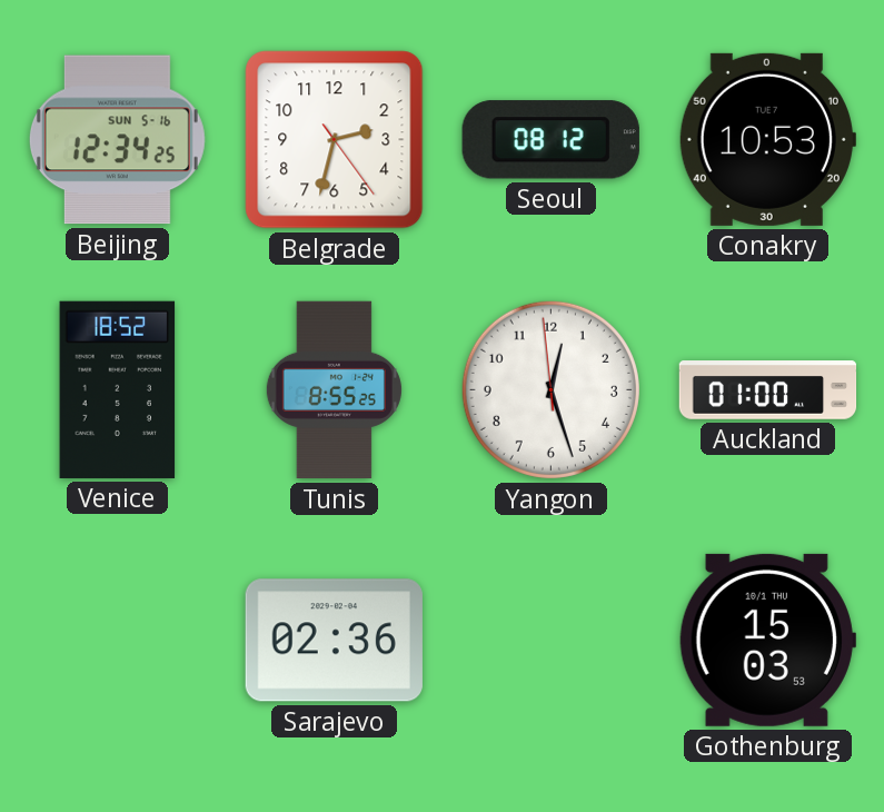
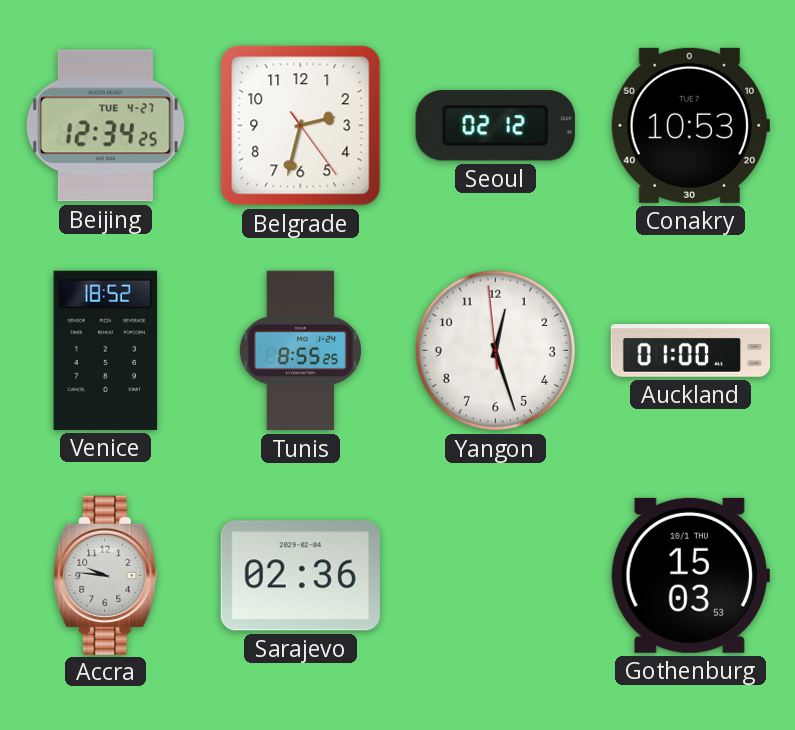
Beijing date: SUN 5-16 -> TUE 4-27
Seoul: 08:12 -> 02:12
Accra: none -> 9:46
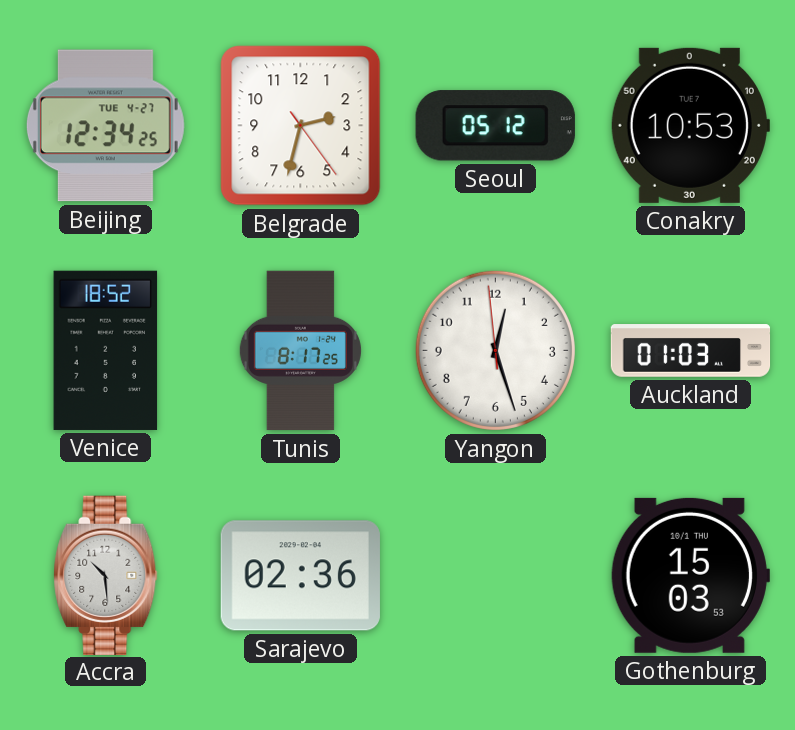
Seoul: 02:12 -> 05:12
Tunis: 8:55 -> 8:17
Auckland: 01:00 -> 01:03
Accra: 9:46 -> 10:29
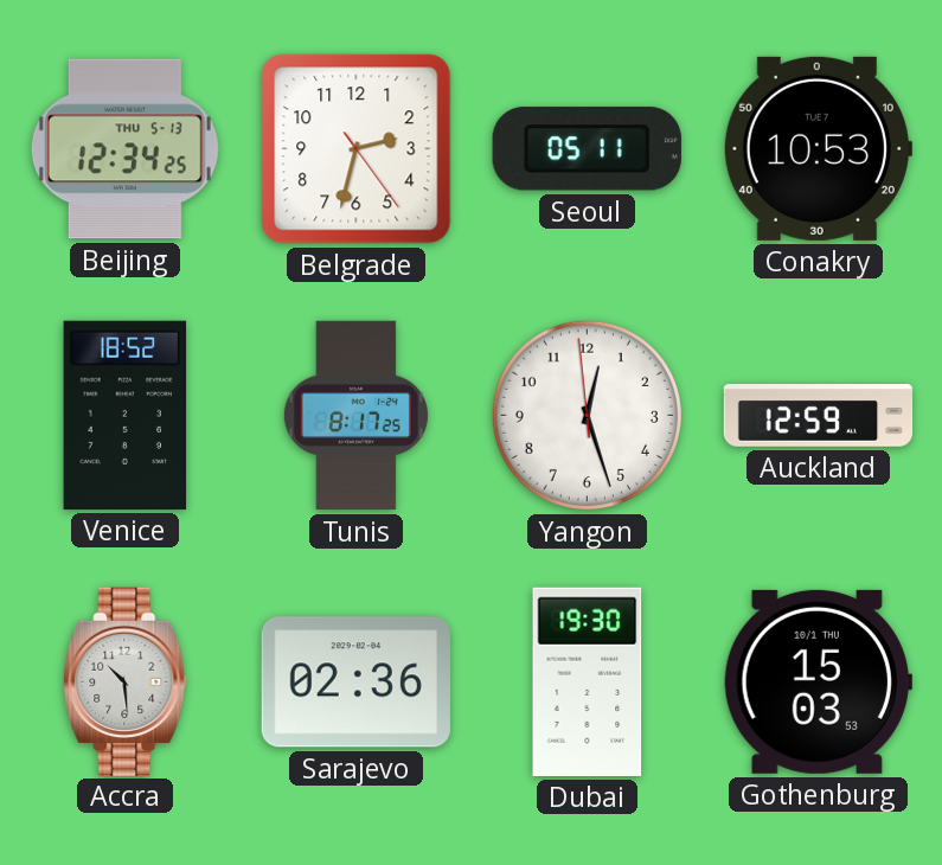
Beijing date: TUE 4-27 -> THU 5-13
Seoul: 05:12 -> 05:11
Auckland: 01:03 -> 12:59
Dubai: none -> 19:30
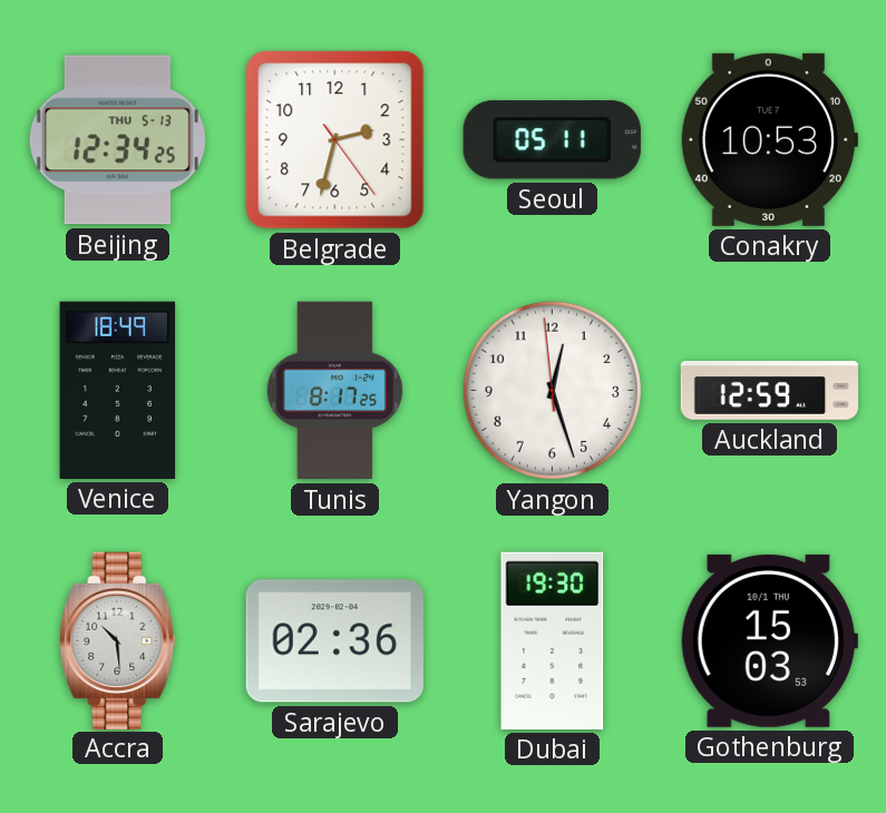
Venice: 18:52 -> 18:49
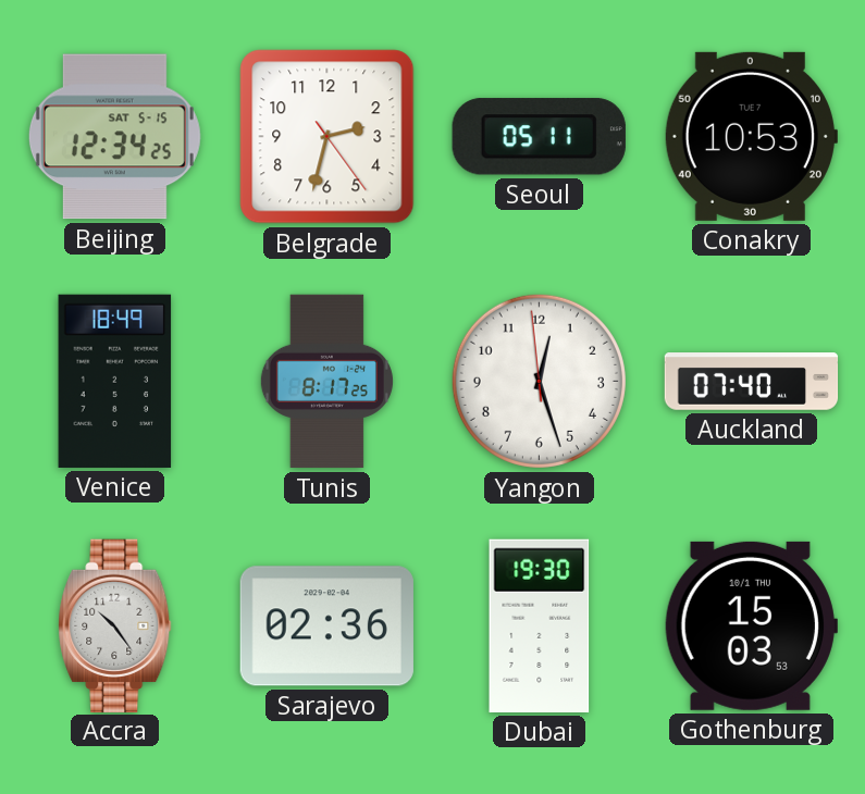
Beijing date: THU 5-13 -> SAT 5-15
Auckland: 12:59 -> 07:40
Accra: 10:29 -> 10:24
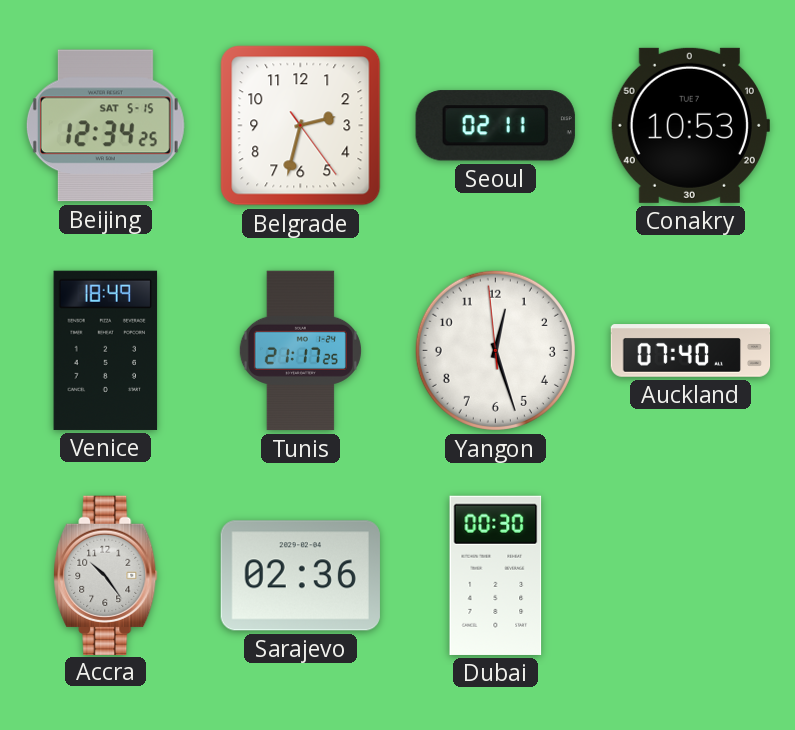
Seoul: 05:11 -> 02:11
Tunis: 8:17 -> 21:17
Dubai: 19:30 -> 00:30
Gothenburg: 15:03 -> none
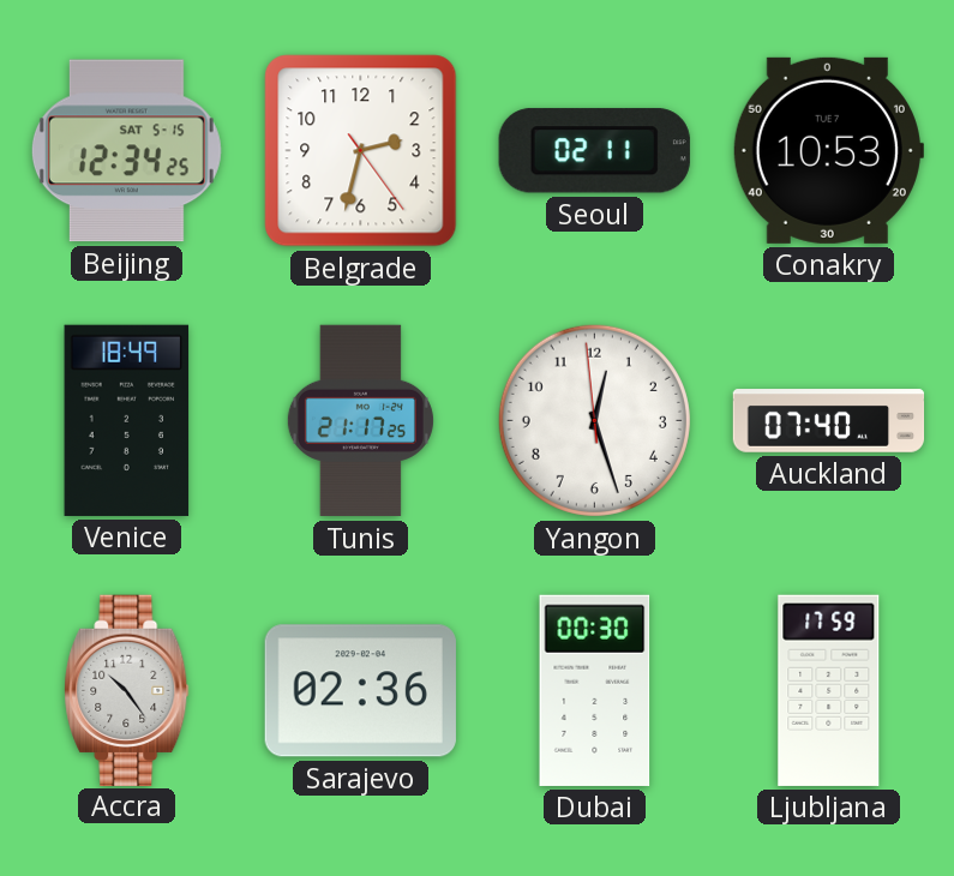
Ljubljana: none -> 17:59
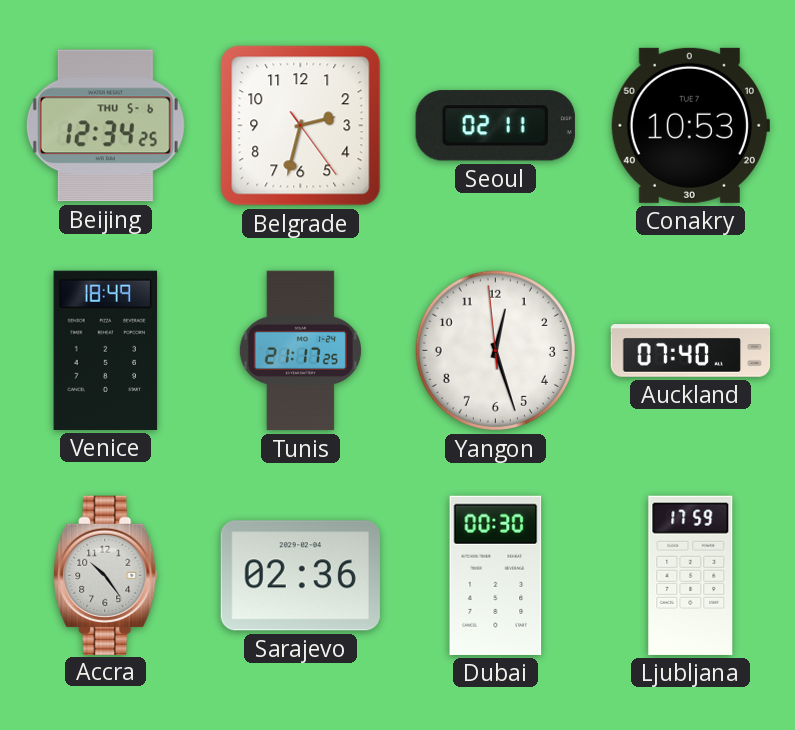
Beijing date: SAT 5-15 -> THU 5-6
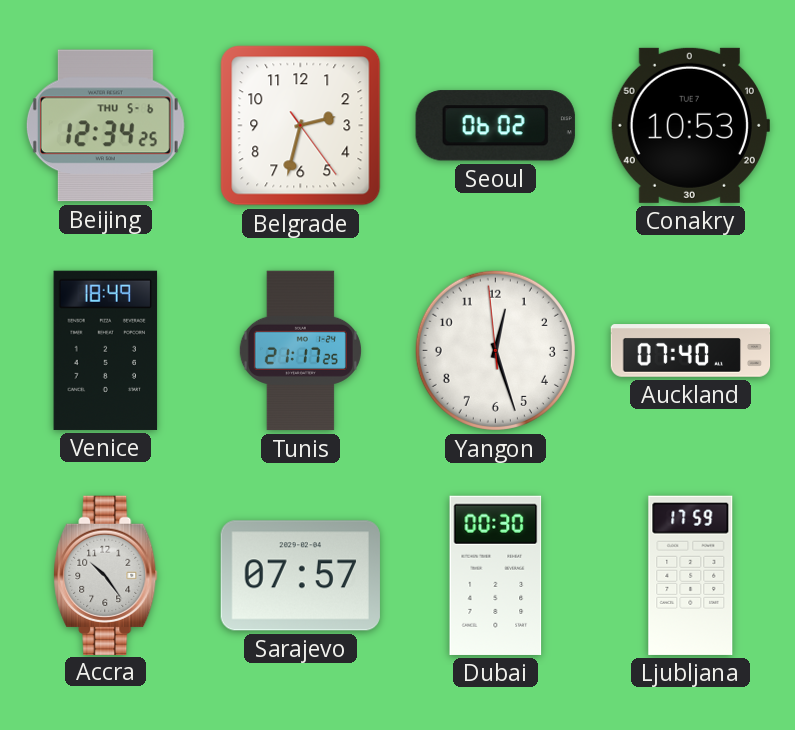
Seoul: 02:11 -> 06:02
Sarajevo: 02:36 -> 07:57
